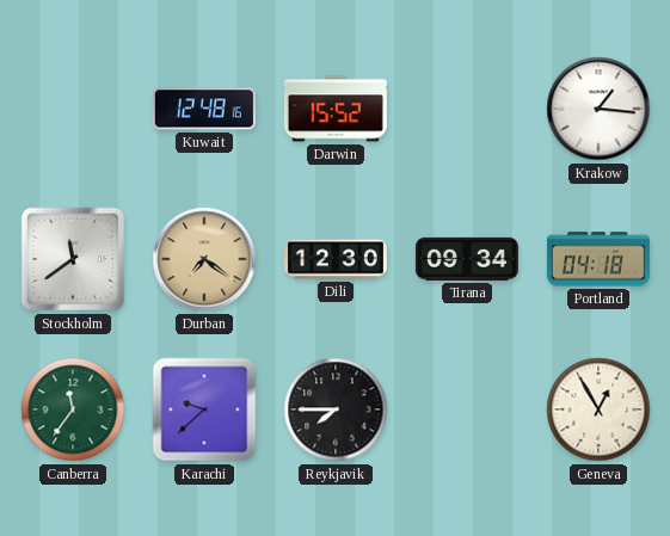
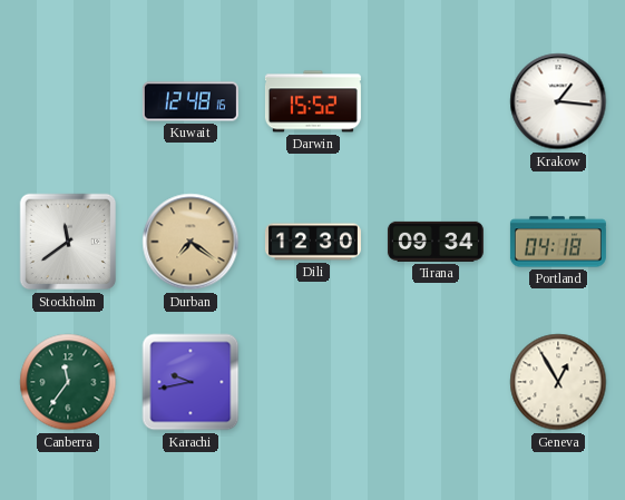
Karachi: 9:38 -> 9:43
Reykjavik: 7:45 -> none
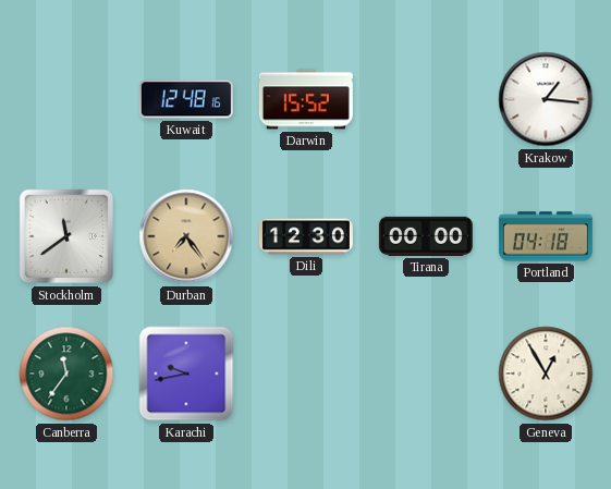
Durban: 7:21 -> 7:24
Tirana: 09:34 -> 00:00
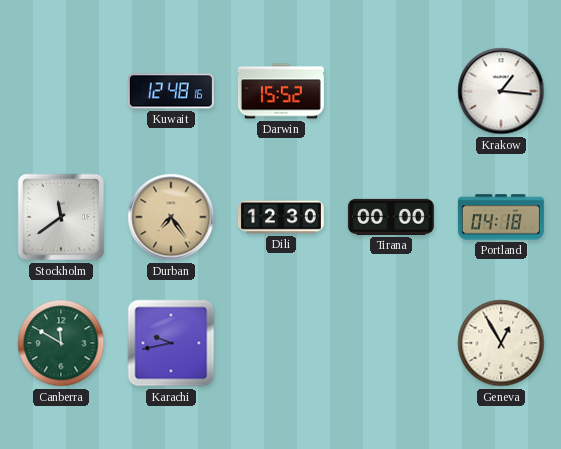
Canberra: 11:36 -> 11:50
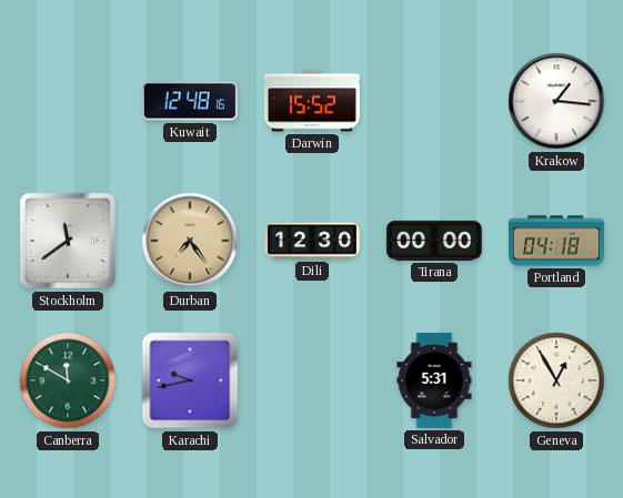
Salvador: none -> 5:31
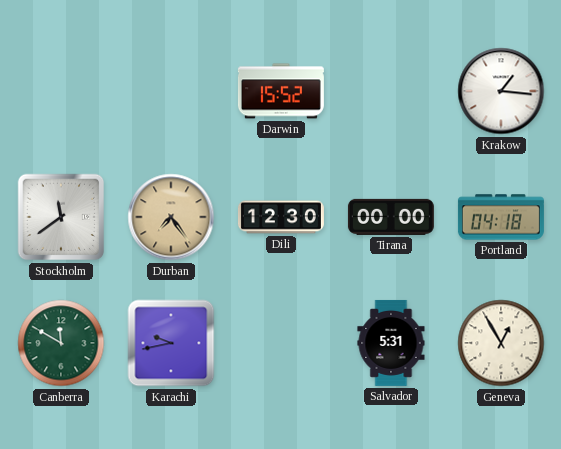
Kuwait: 12:48 -> none
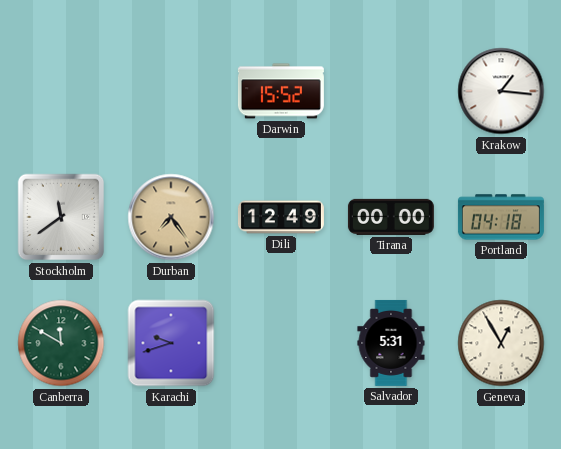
Dili: 12:30 -> 12:49
Karachi: 9:43 -> 9:42
